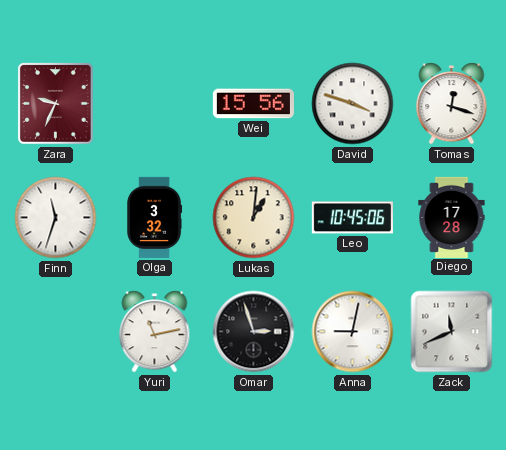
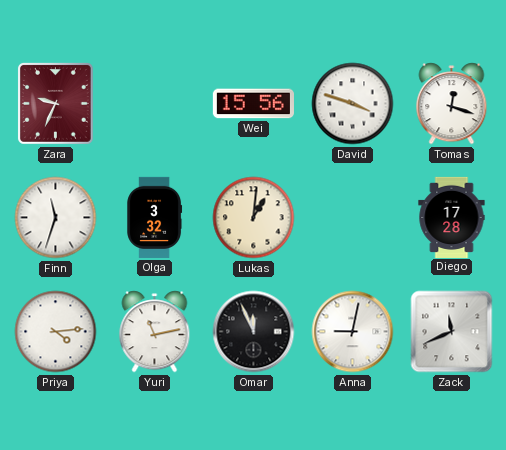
Leo: 10:45 -> none
Priya: none -> 4:14
Omar: 2:57 -> 11:56
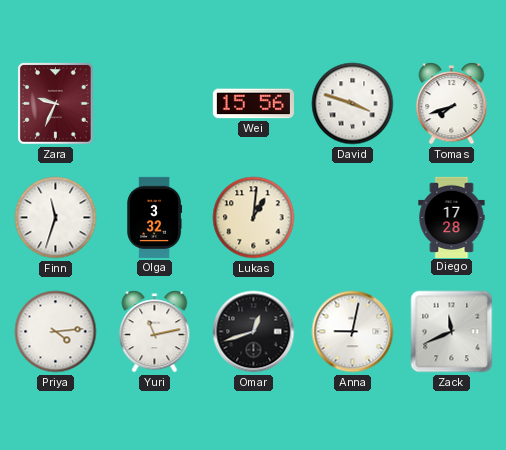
Tomas: 12:18 -> 7:42
Omar: 11:56 -> 12:42
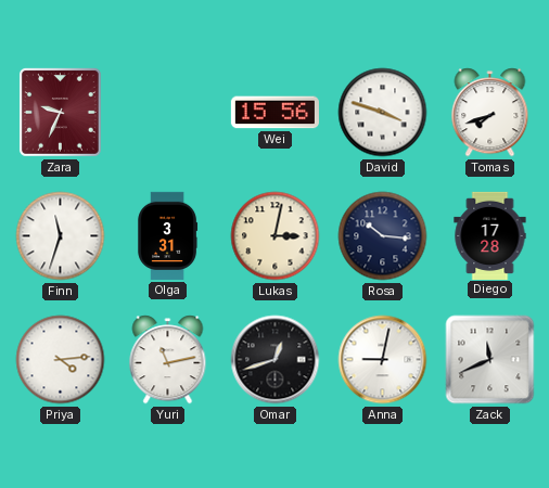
Olga: 3:32 -> 3:31
Lukas: 1:01 -> 3:02
Rosa: none -> 10:16
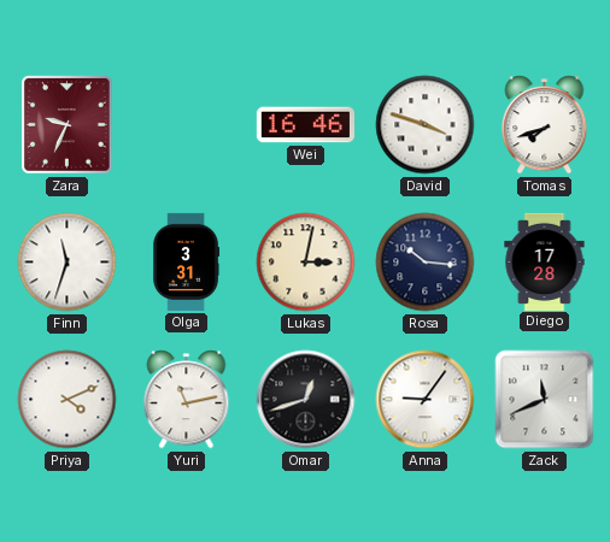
Wei: 15:56 -> 16:46
Priya: 4:14 -> 4:11
Anna: 9:02 -> 9:06
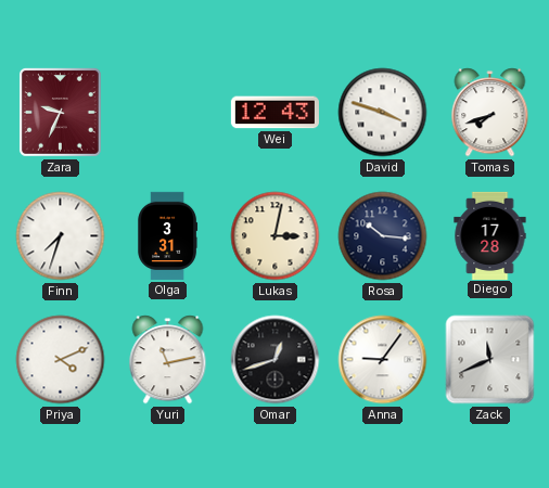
Wei: 16:46 -> 12:43
Finn: 11:33 -> 7:33
